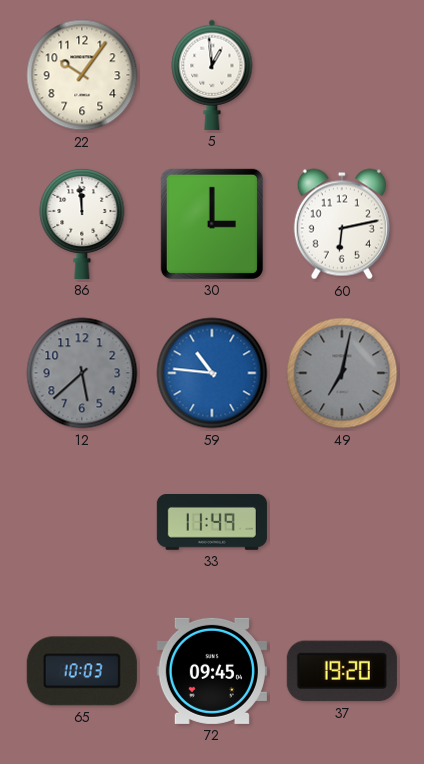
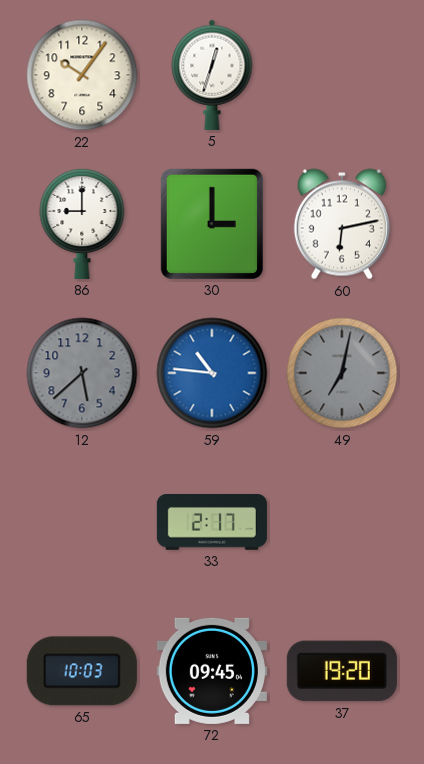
5: 12:59 -> 12:33
86: 11:59 -> 9:00
33: 11:49 -> 2:17
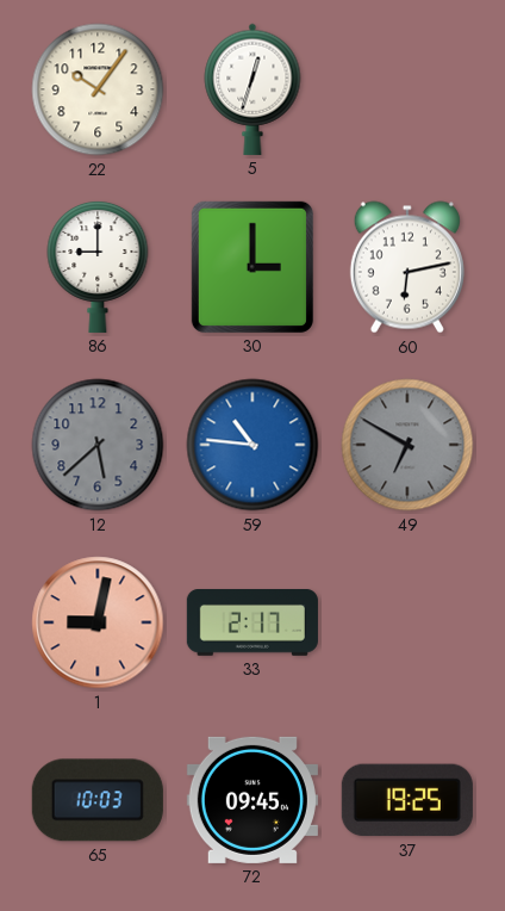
49: 7:02 -> 6:50
1: none -> 9:02
37: 19:20 -> 19:25
